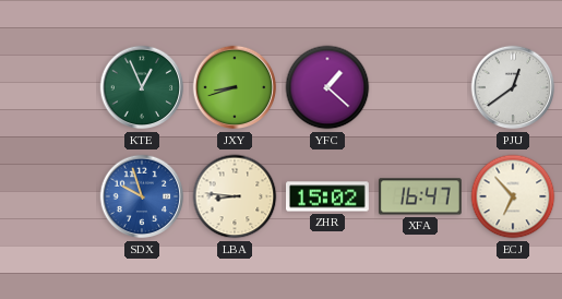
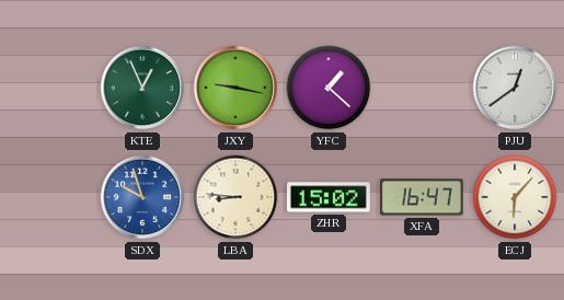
JXY: 8:42 -> 9:17
ECJ: 6:53 -> 6:07
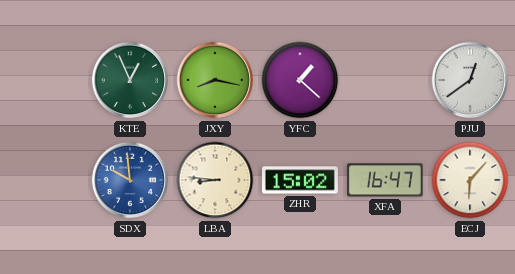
JXY: 9:17 -> 8:17
SDX: 9:57 -> 9:59
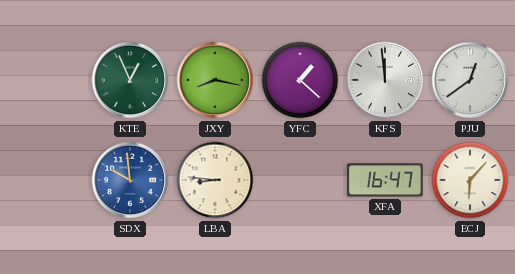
KFS: none -> 11:59
ZHR: 15:02 -> none
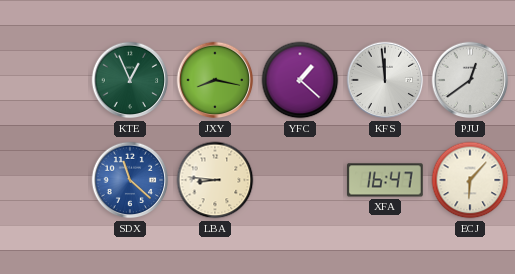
SDX: 9:59 -> 11:22
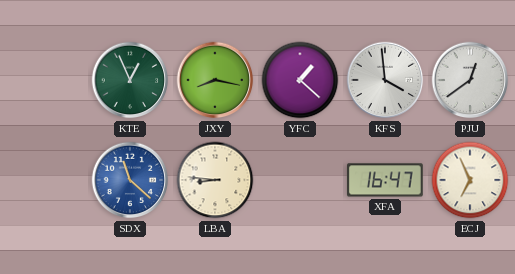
KFS: 11:59 -> 3:59
ECJ: 6:07 -> 6:56
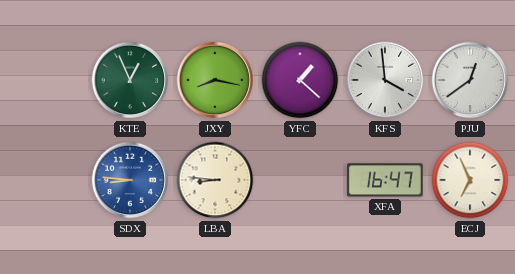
SDX: 11:22 -> 8:46
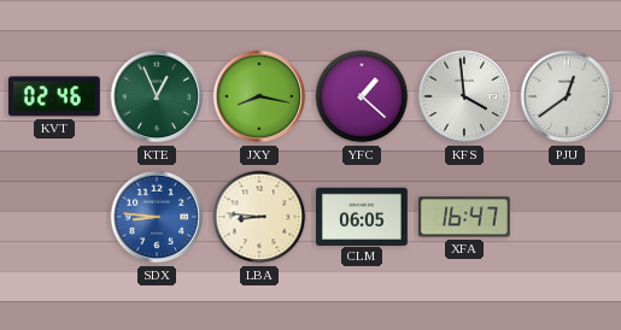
KVT: none -> 02:46
CLM: none -> 06:05
ECJ: 6:56 -> none
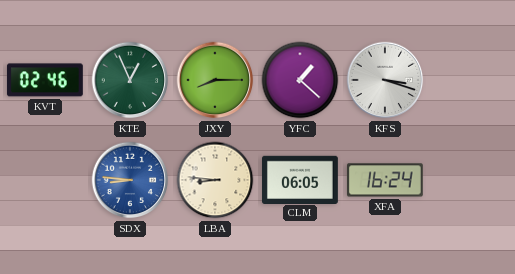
JXY: 8:17 -> 8:15
KFS: 3:59 -> 3:18
PJU: 12:39 -> none
XFA: 16:47 -> 16:24
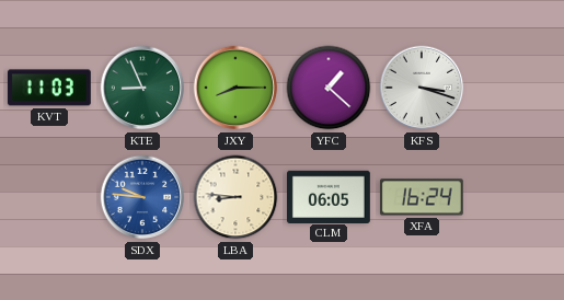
KVT: 02:46 -> 11:03
KTE: 12:56 -> 8:56
SDX: 8:46 -> 9:46
